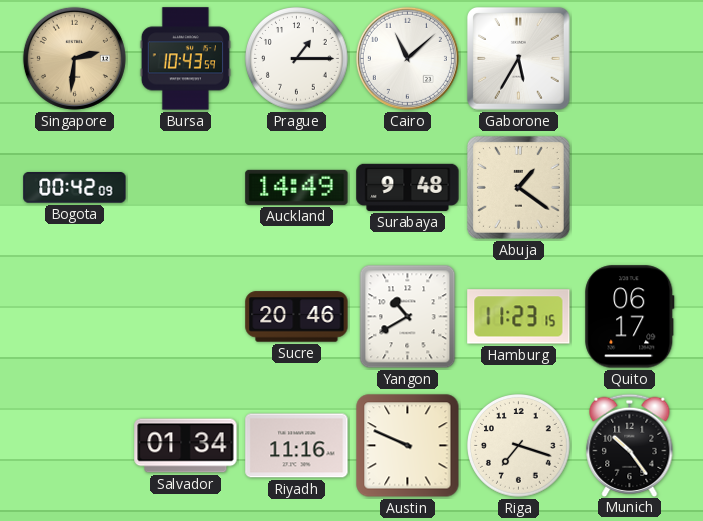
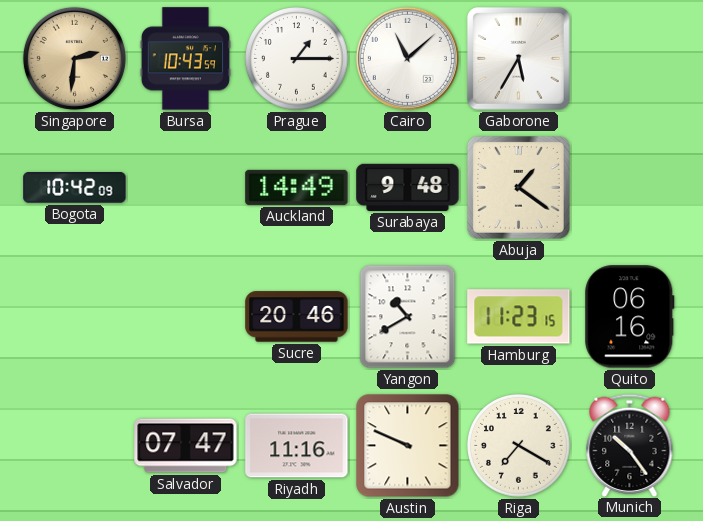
Bogota: 00:42 -> 10:42
Quito: 06:17 -> 06:16
Salvador: 01:34 -> 07:47
Riga: 7:18 -> 7:20
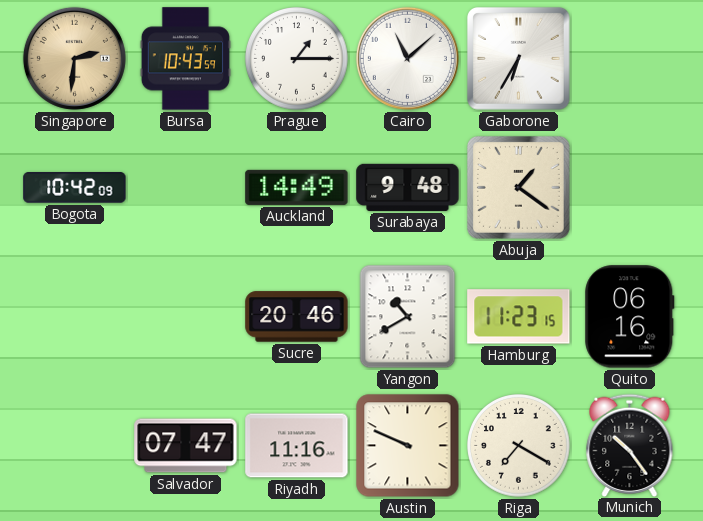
Gaborone: 5:35 -> 6:35
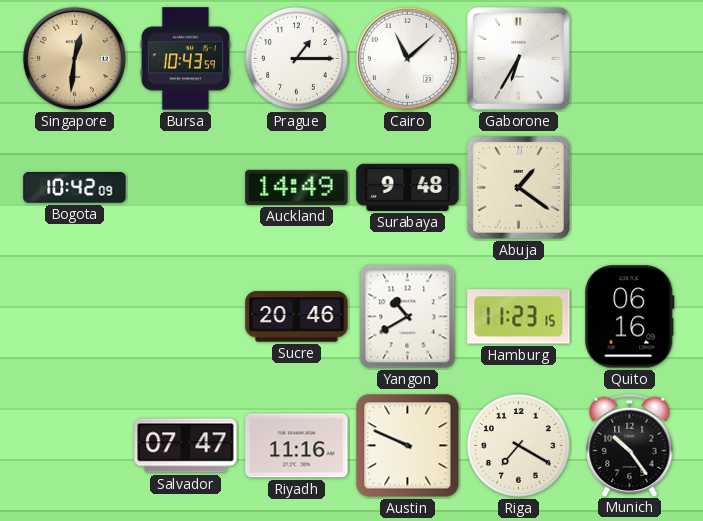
Singapore: 2:31 -> 12:31
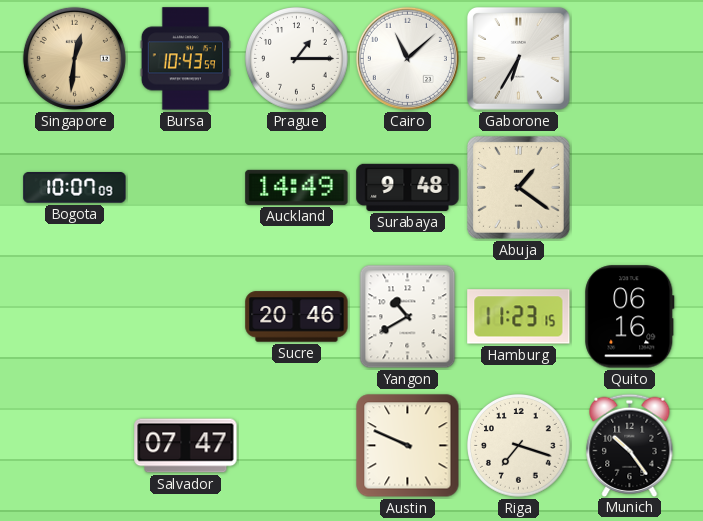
Bogota: 10:42 -> 10:07
Riyadh: 11:16 -> none
Riga: 7:20 -> 7:18
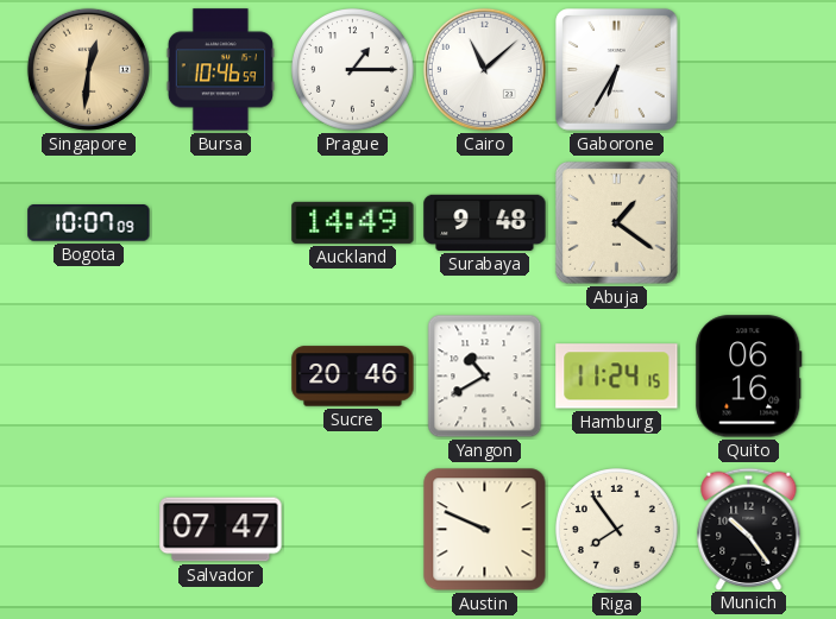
Bursa: 10:43 -> 10:46
Hamburg: 11:23 -> 11:24
Riga: 7:18 -> 7:54
